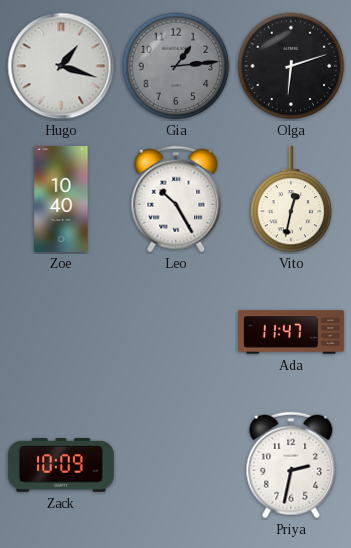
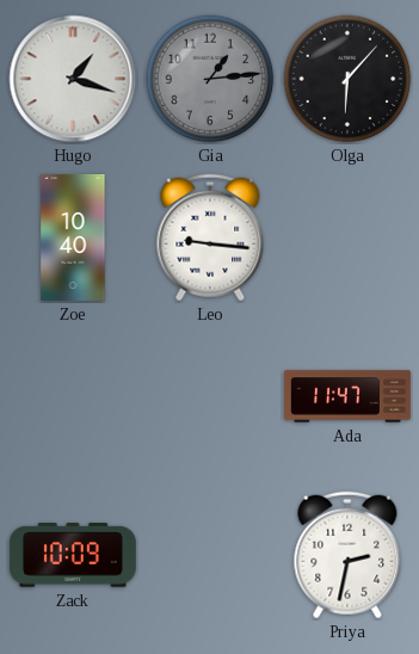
Olga: 6:12 -> 6:07
Leo: 10:25 -> 9:16
Vito: 12:32 -> none
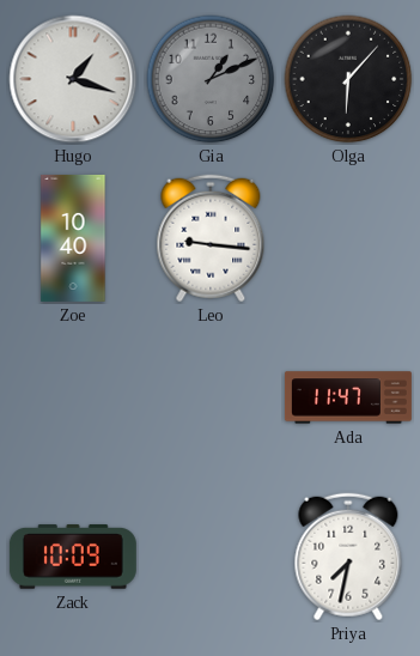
Gia: 1:14 -> 1:11
Priya: 2:32 -> 7:32
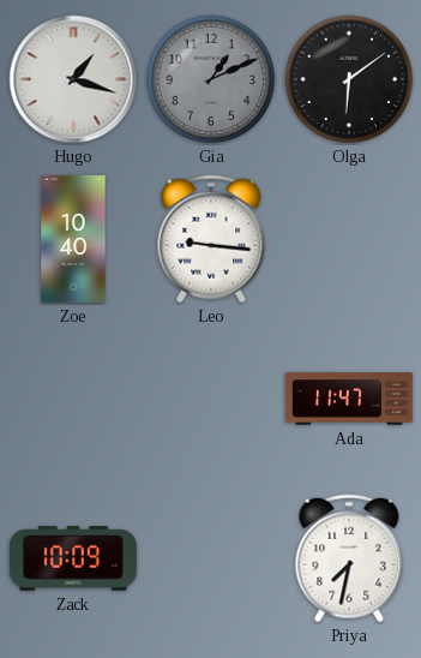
Olga: 6:07 -> 6:09
